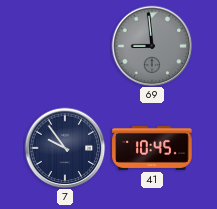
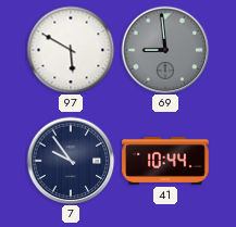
97: none -> 5:50
41: 10:45 -> 10:44
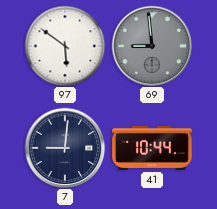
97: 5:50 -> 5:51
7: 9:54 -> 9:01
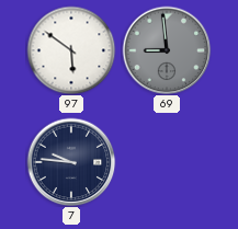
7: 9:01 -> 9:46
41: 10:44 -> none
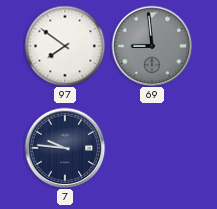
97: 5:51 -> 7:51
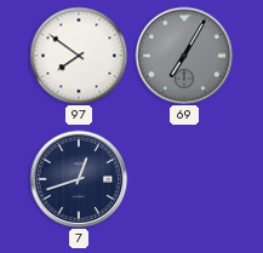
69: 8:59 -> 7:05
7: 9:46 -> 12:42
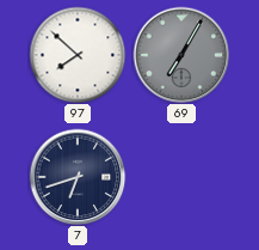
97: 7:51 -> 7:52
7: 12:42 -> 6:42
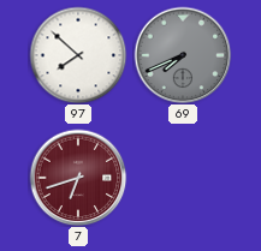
69: 7:05 -> 7:41
7 dial: navy -> burgundy
